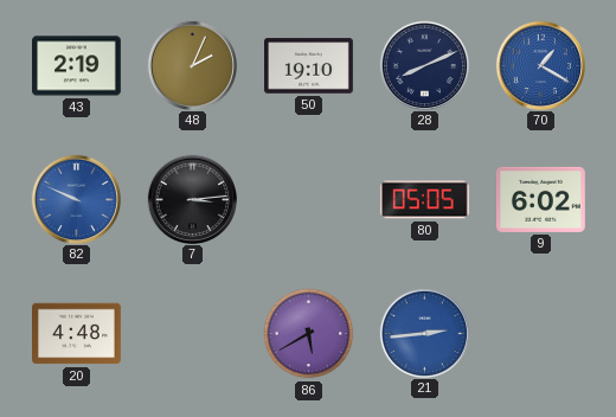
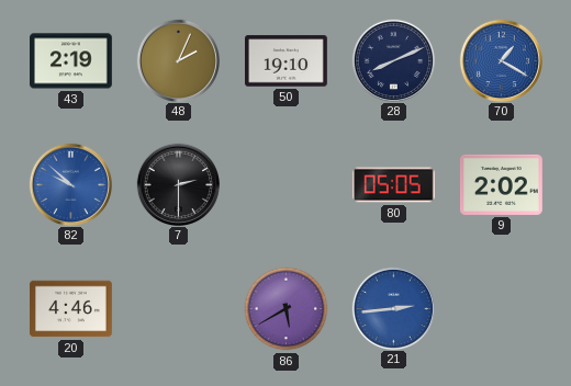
82: 9:49 -> 9:52
7: 3:14 -> 2:30
9: 6:02 -> 2:02
20: 4:48 -> 4:46
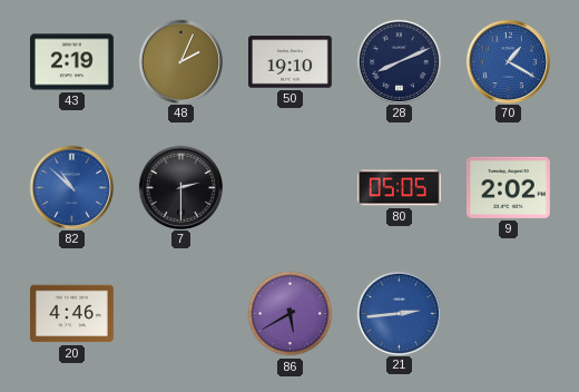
82: 9:52 -> 10:52
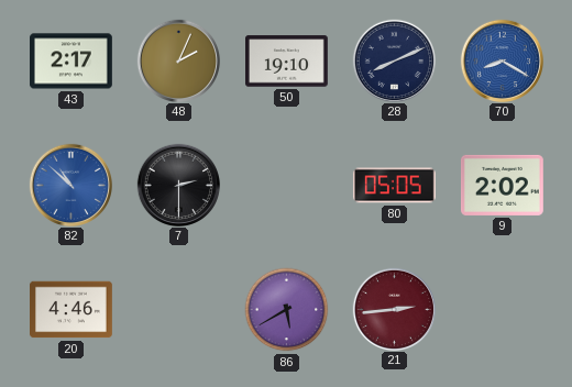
43: 2:19 -> 2:17
70: 1:20 -> 8:20
21 dial: blue -> burgundy
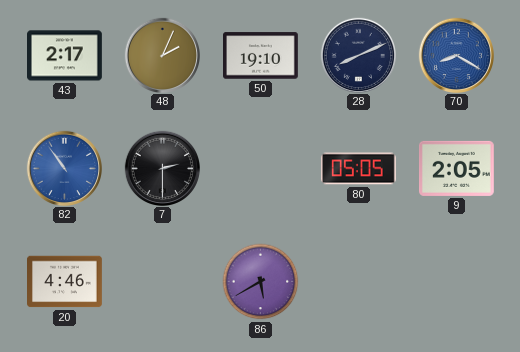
82: 10:52 -> 10:54
9: 2:02 -> 2:05
21: 2:44 -> none
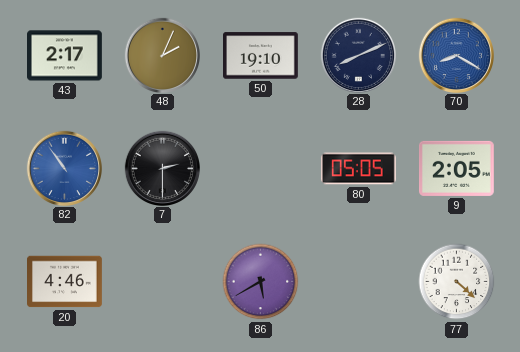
77: none -> 4:22
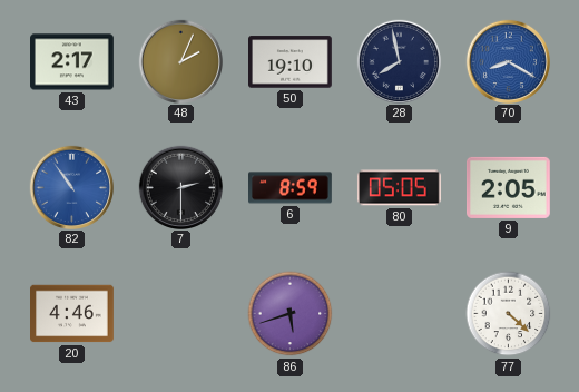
28: 8:11 -> 7:58
6: none -> 8:59
86: 5:40 -> 5:42
